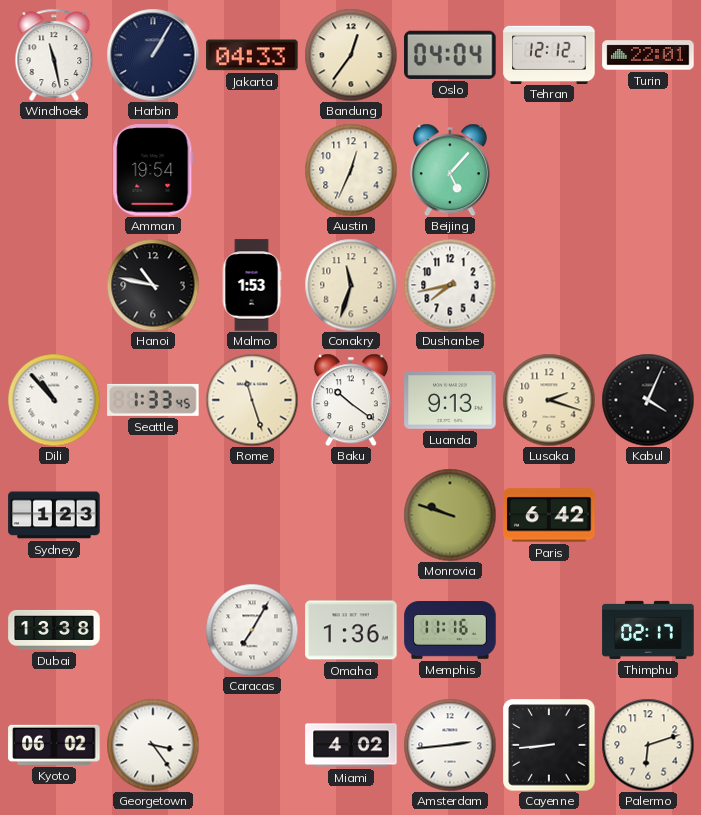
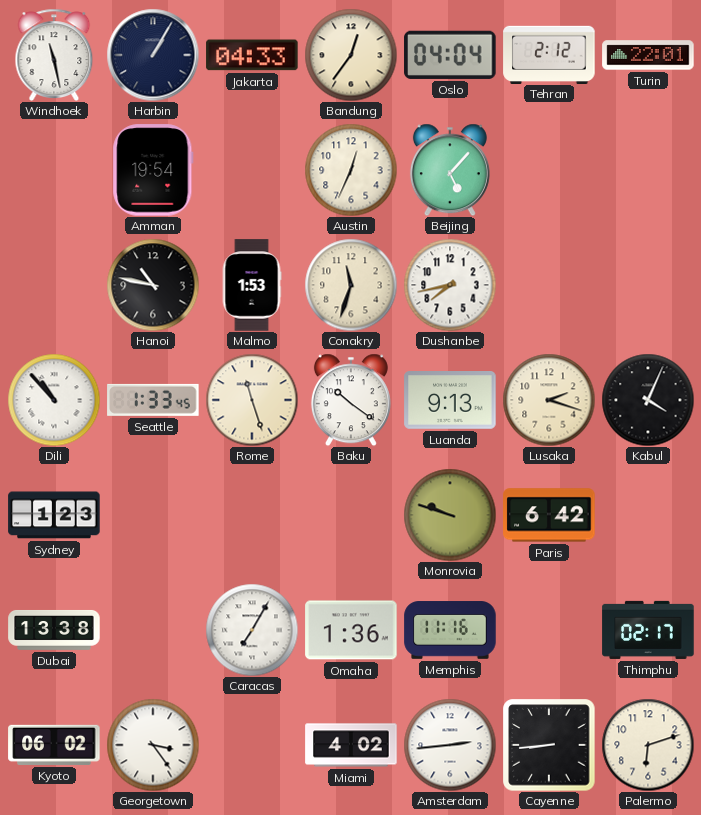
Tehran: 12:12 -> 2:12
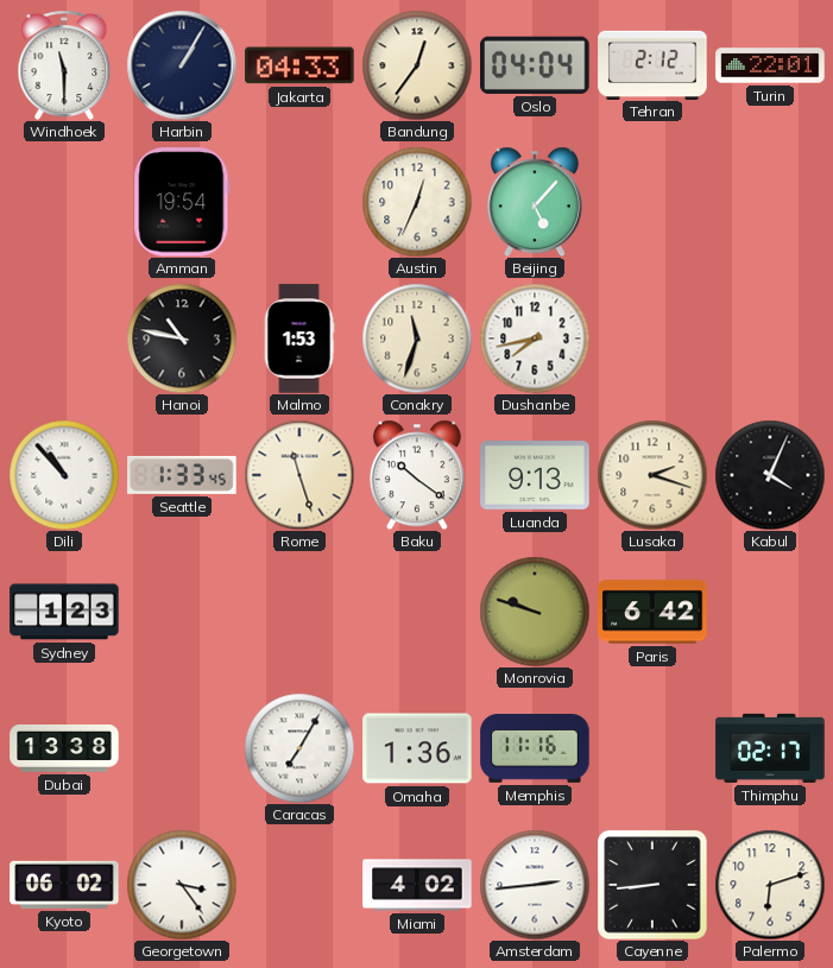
Windhoek: 11:28 -> 11:30
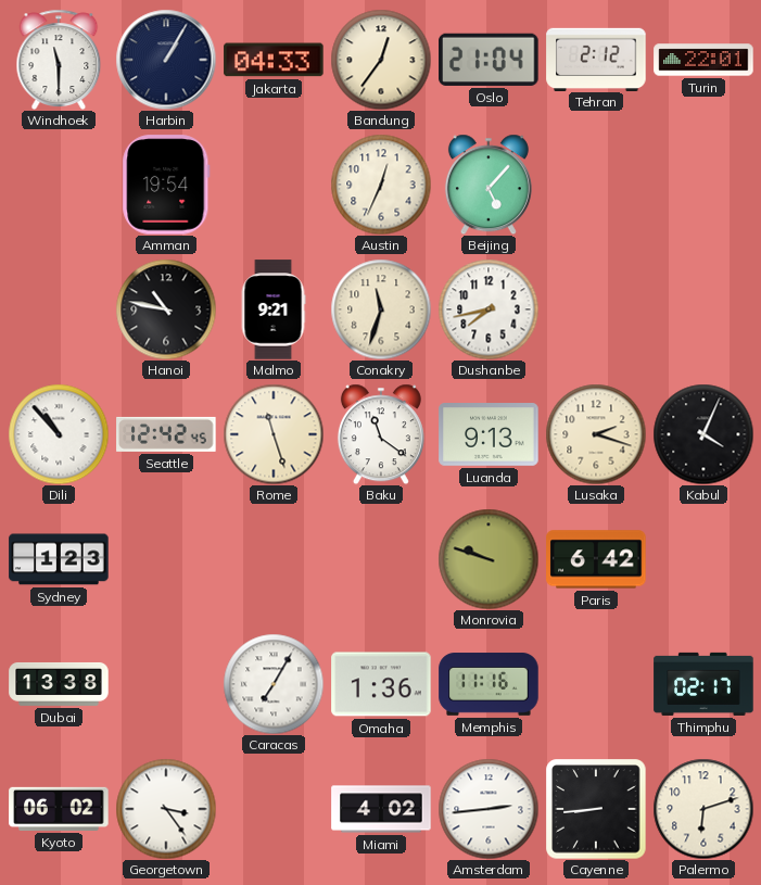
Oslo: 04:04 -> 21:04
Malmo: 1:53 -> 9:21
Seattle: 1:33 -> 12:42
Baku: 10:21 -> 11:21
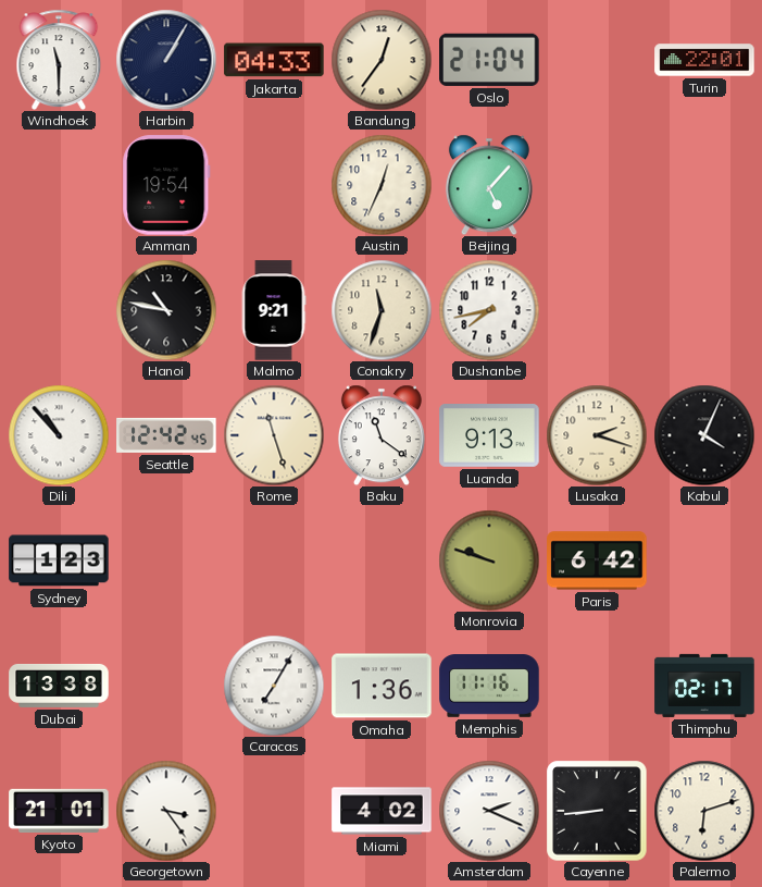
Tehran: 2:12 -> none
Kyoto: 06:02 -> 21:01
Amsterdam: 2:44 -> 2:19
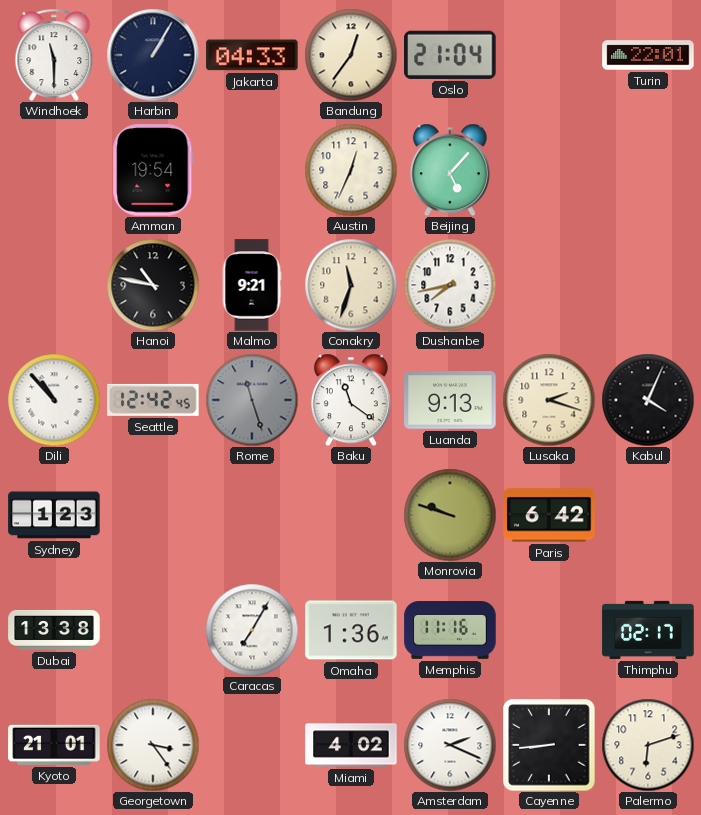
Rome dial: cream -> grey
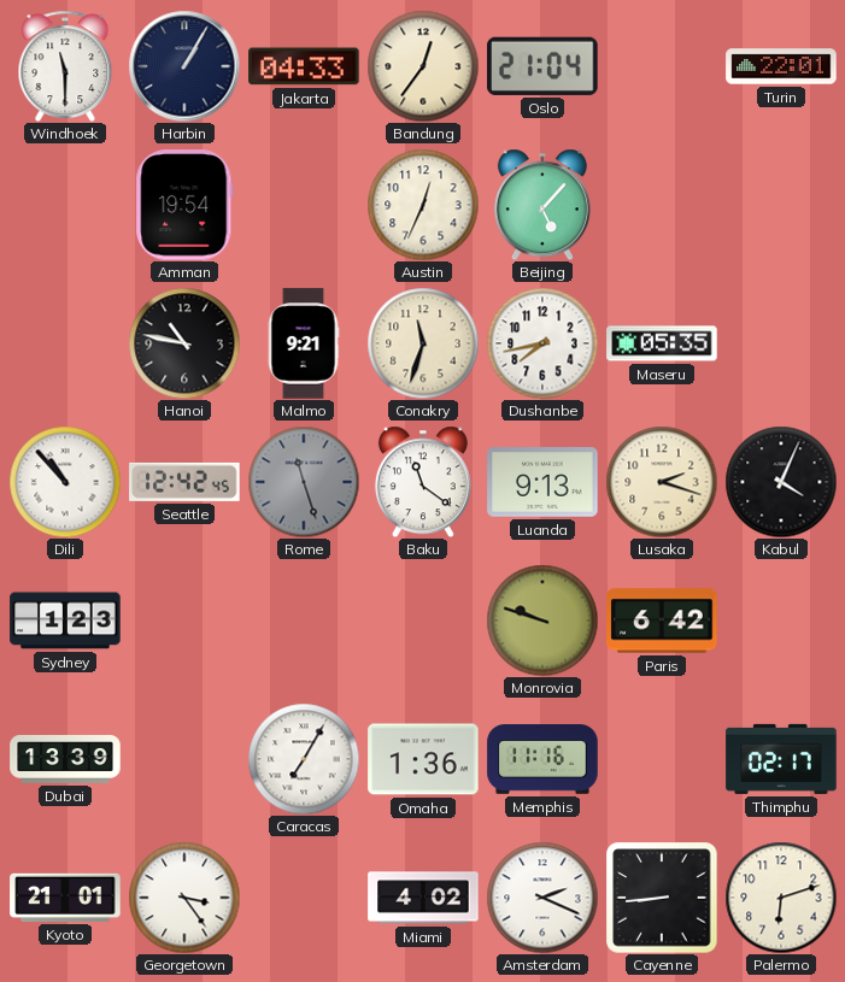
Maseru: none -> 05:35
Dubai: 13:38 -> 13:39
